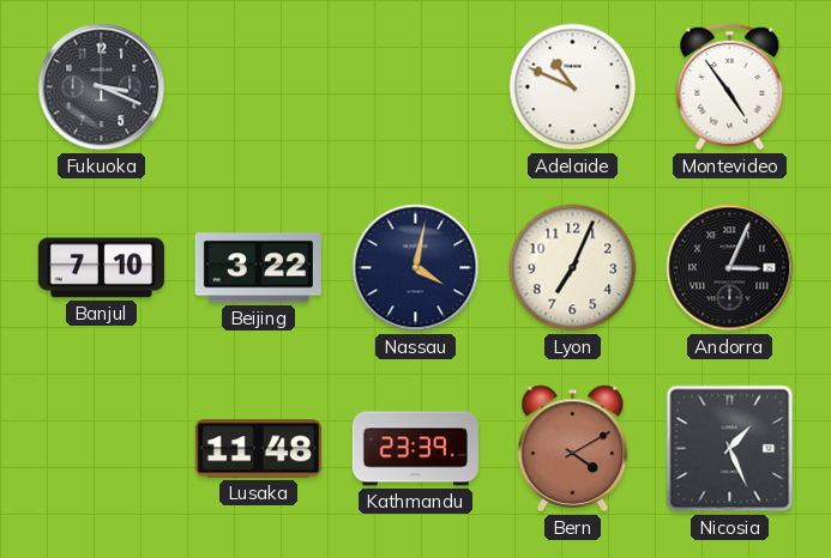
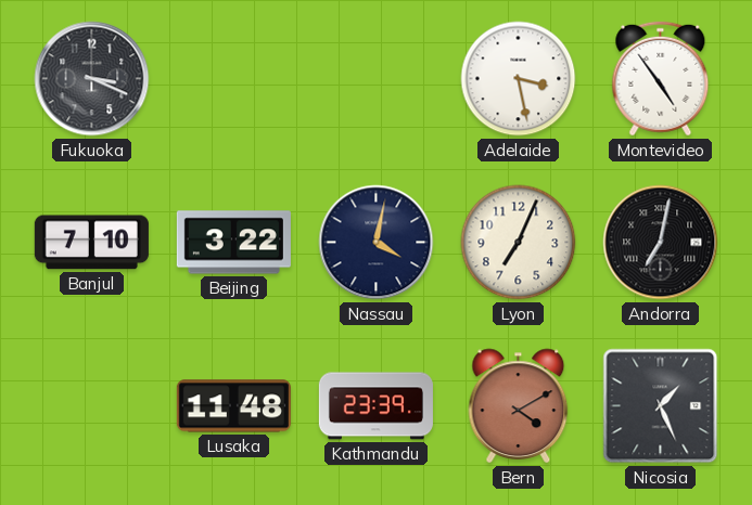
Adelaide: 10:49 -> 3:28
Andorra: 3:04 -> 7:02
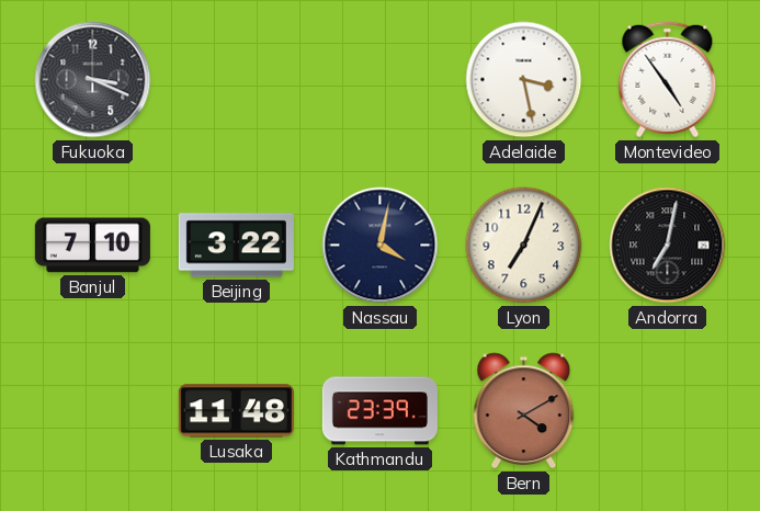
Nicosia: 1:26 -> none
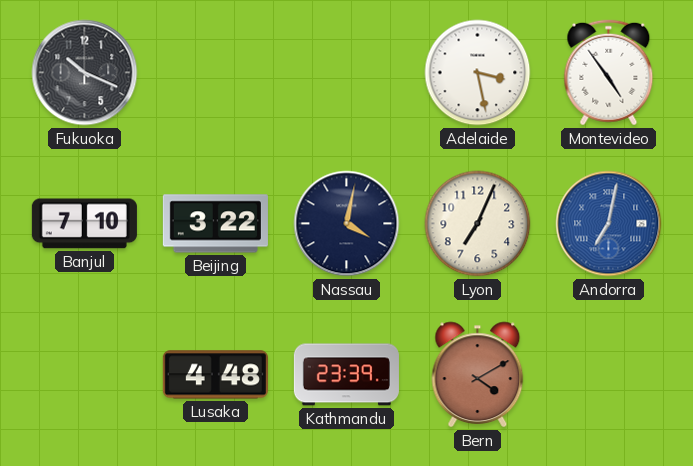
Fukuoka: 3:19 -> 10:19
Andorra dial: black -> blue
Lusaka: 11:48 -> 4:48
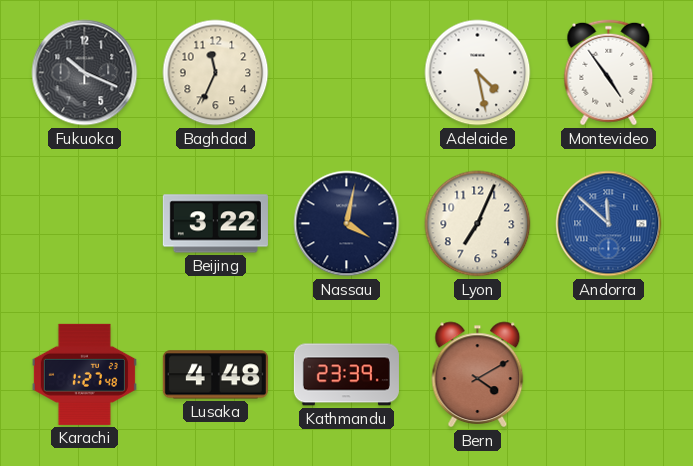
Baghdad: none -> 11:34
Adelaide: 3:28 -> 4:28
Banjul: 7:10 -> none
Andorra: 7:02 -> 11:52
Karachi: none -> 1:27
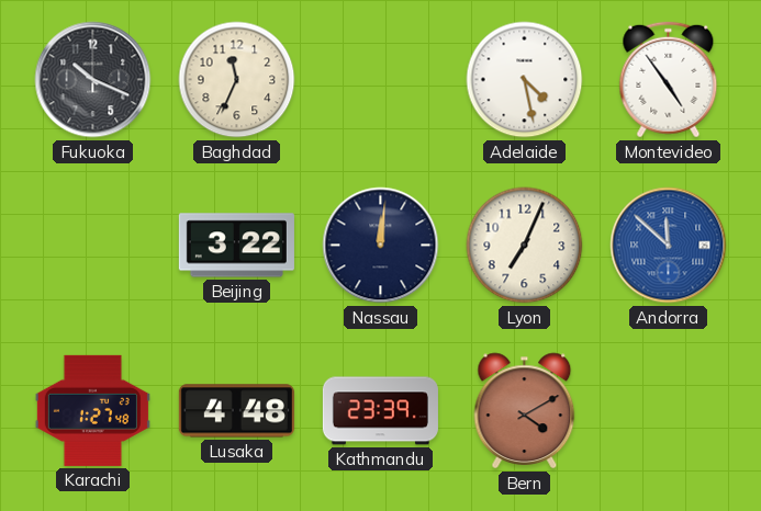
Nassau: 4:02 -> 12:01
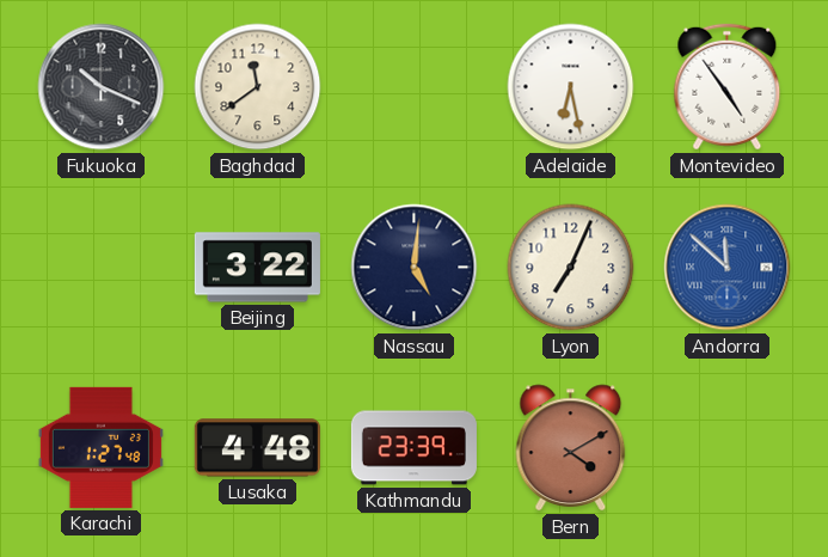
Baghdad: 11:34 -> 11:39
Adelaide: 4:28 -> 6:28
Nassau: 12:01 -> 5:01
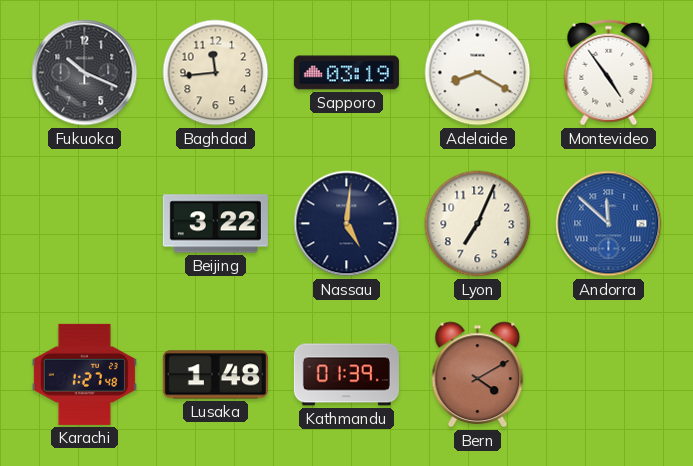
Baghdad: 11:39 -> 11:44
Sapporo: none -> 03:19
Adelaide: 6:28 -> 8:20
Lusaka: 4:48 -> 1:48
Kathmandu: 23:39 -> 01:39
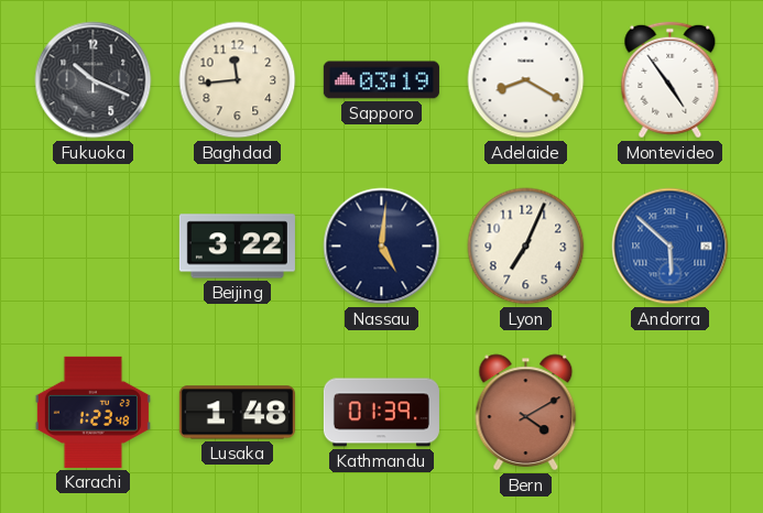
Andorra: 11:52 -> 5:52
Karachi: 1:27 -> 1:23
